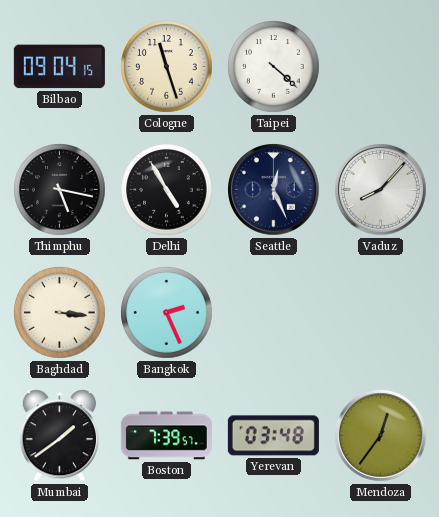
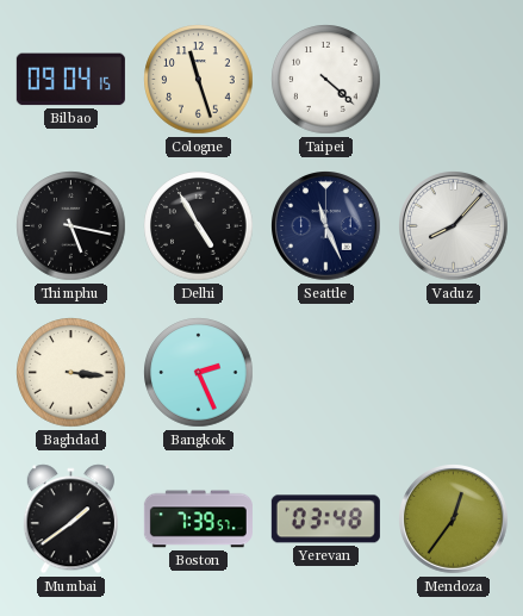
Seattle: 12:26 -> 11:26
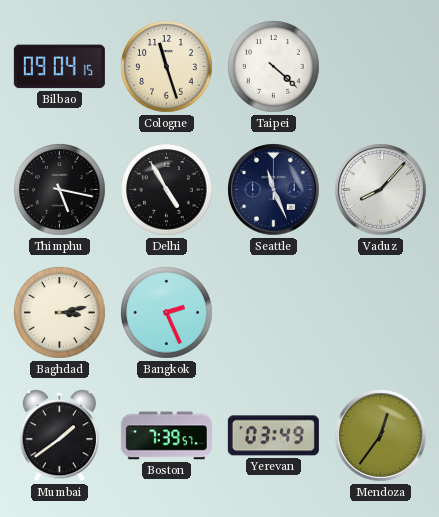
Baghdad: 3:16 -> 3:13
Yerevan: 03:48 -> 03:49
